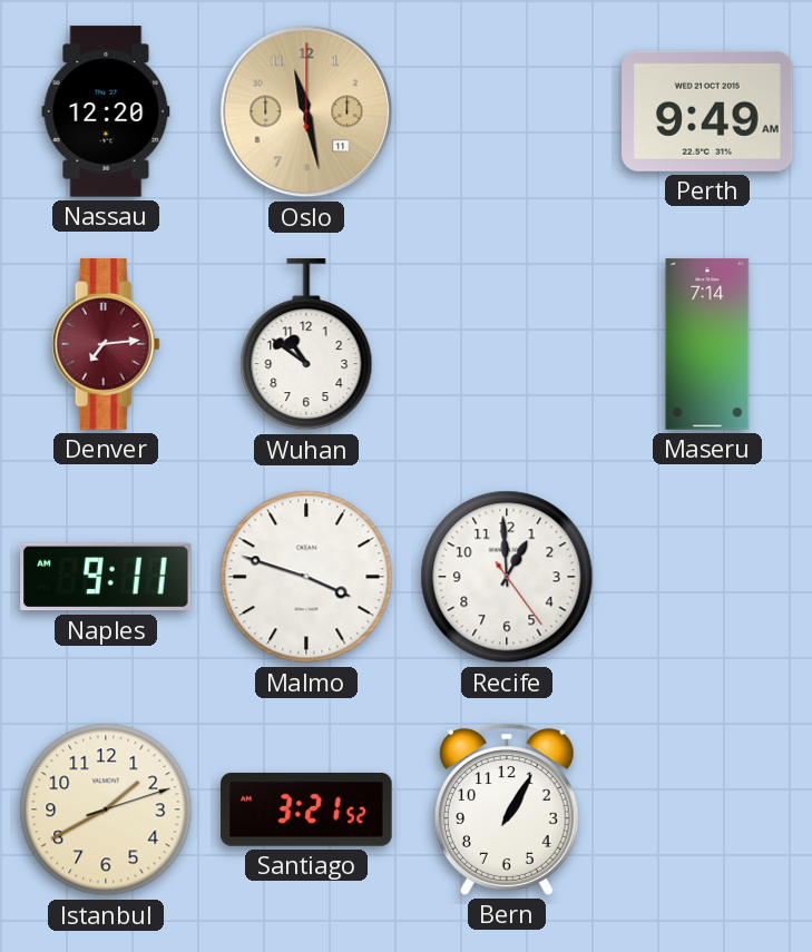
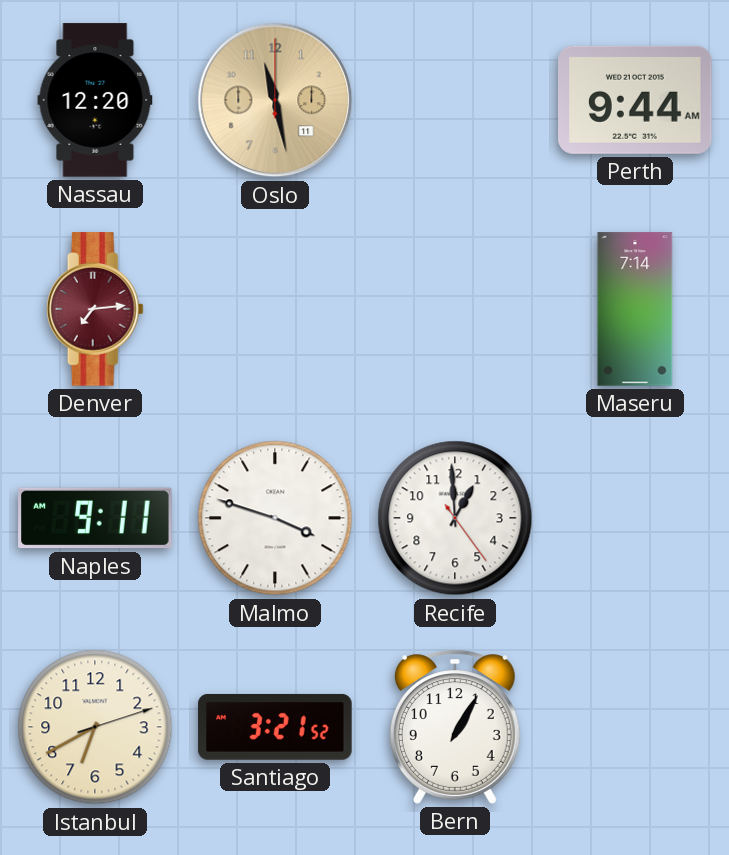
Perth: 9:49 -> 9:44
Wuhan: 10:51 -> none
Istanbul: 1:40 -> 6:40
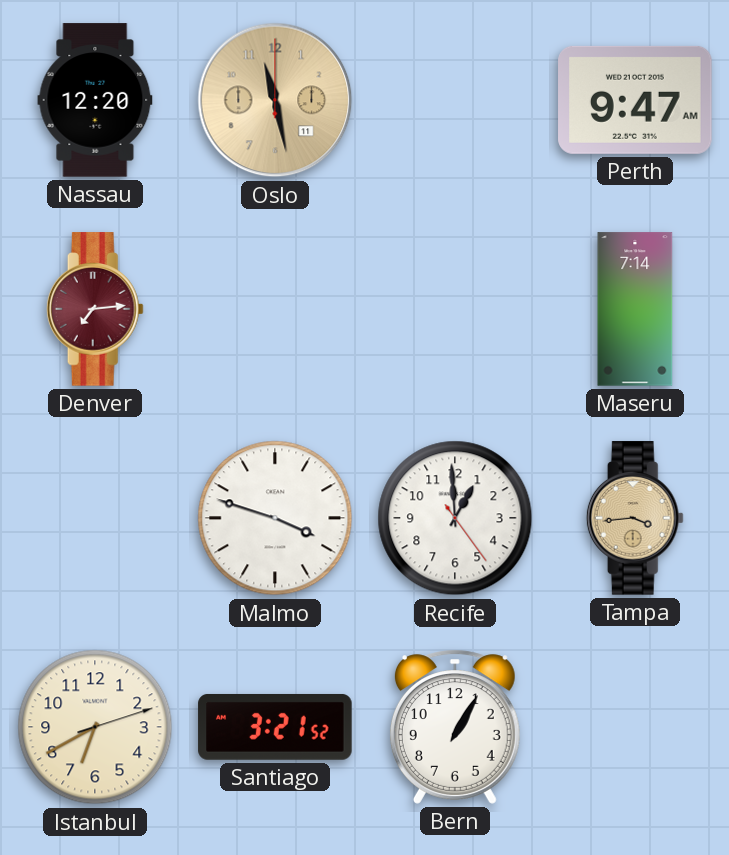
Perth: 9:44 -> 9:47
Naples: 9:11 -> none
Tampa: none -> 3:44
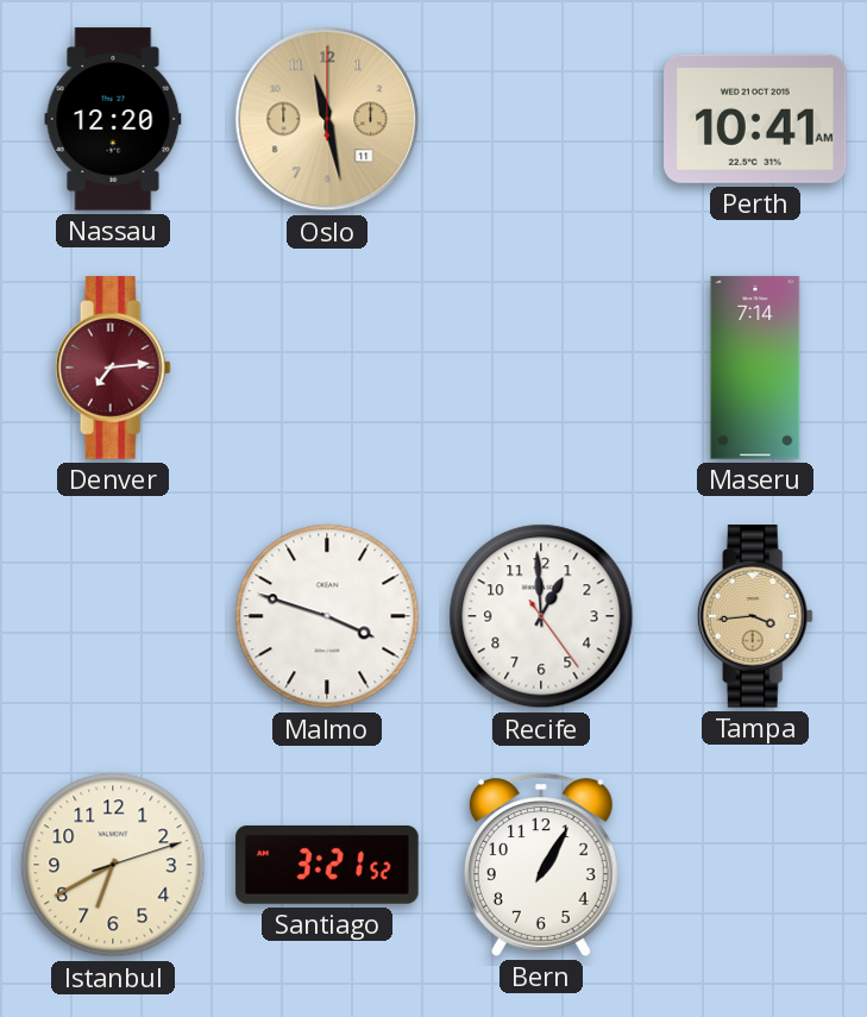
Perth: 9:47 -> 10:41
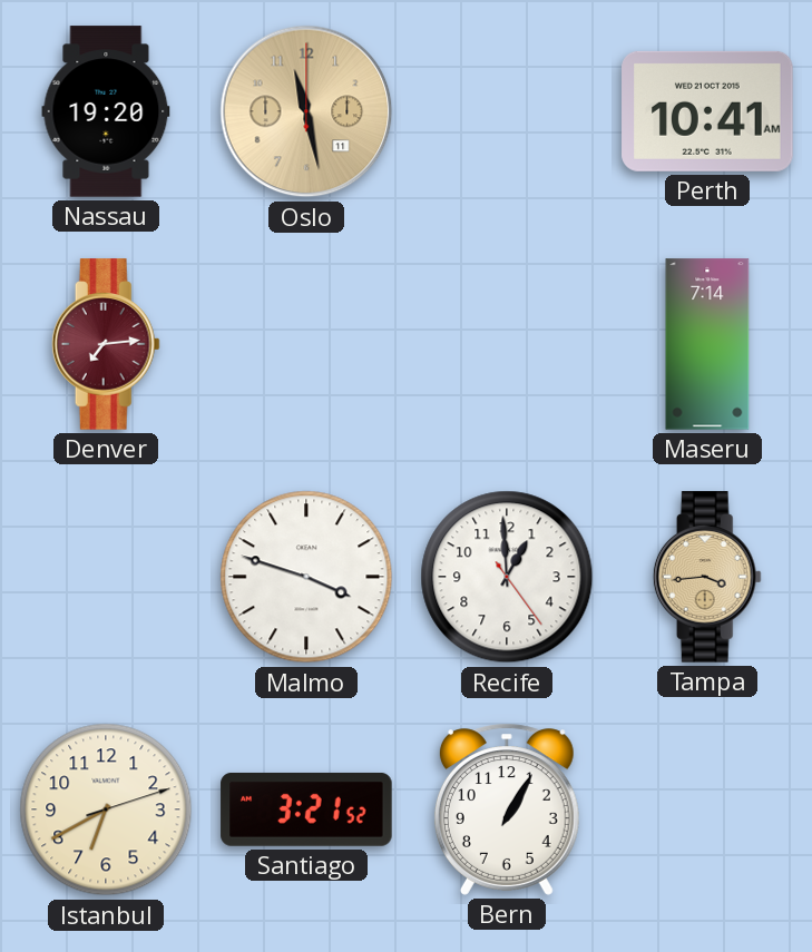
Nassau: 12:20 -> 19:20
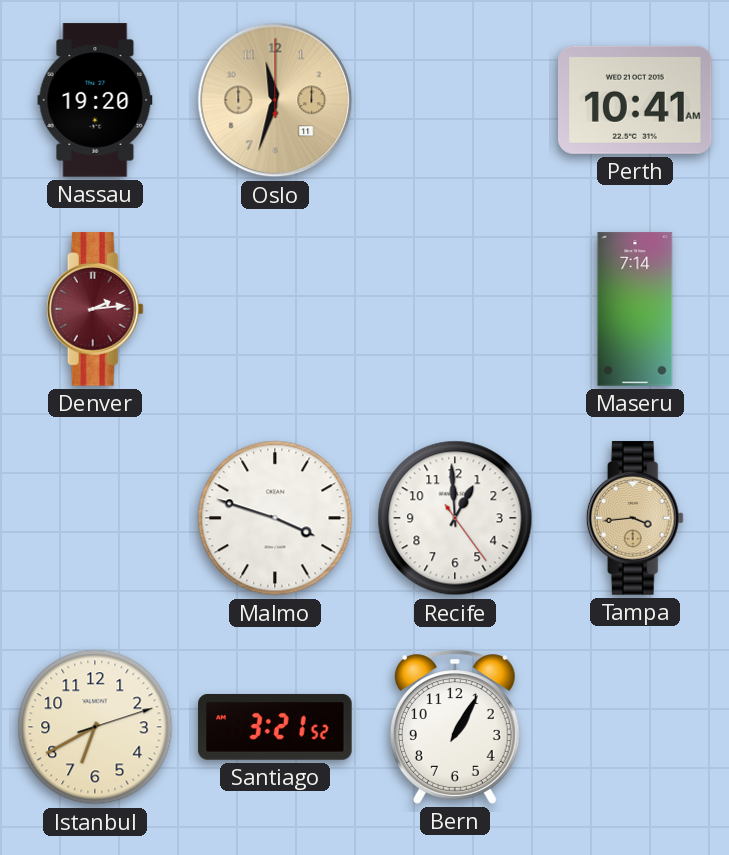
Oslo: 11:28 -> 11:33
Denver: 7:14 -> 2:14
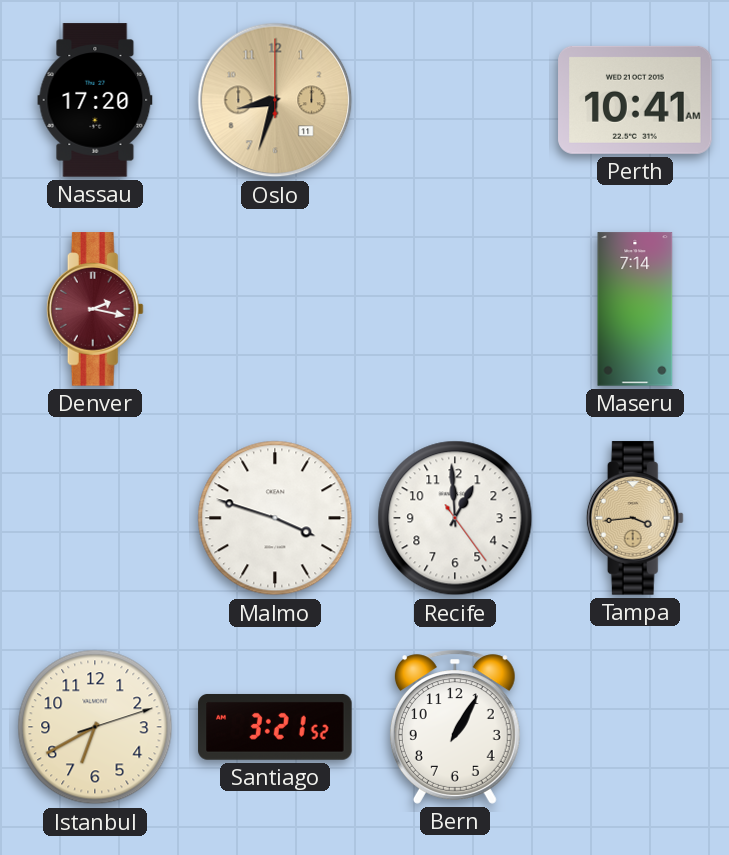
Nassau: 19:20 -> 17:20
Oslo: 11:33 -> 8:33
Denver: 2:14 -> 2:17
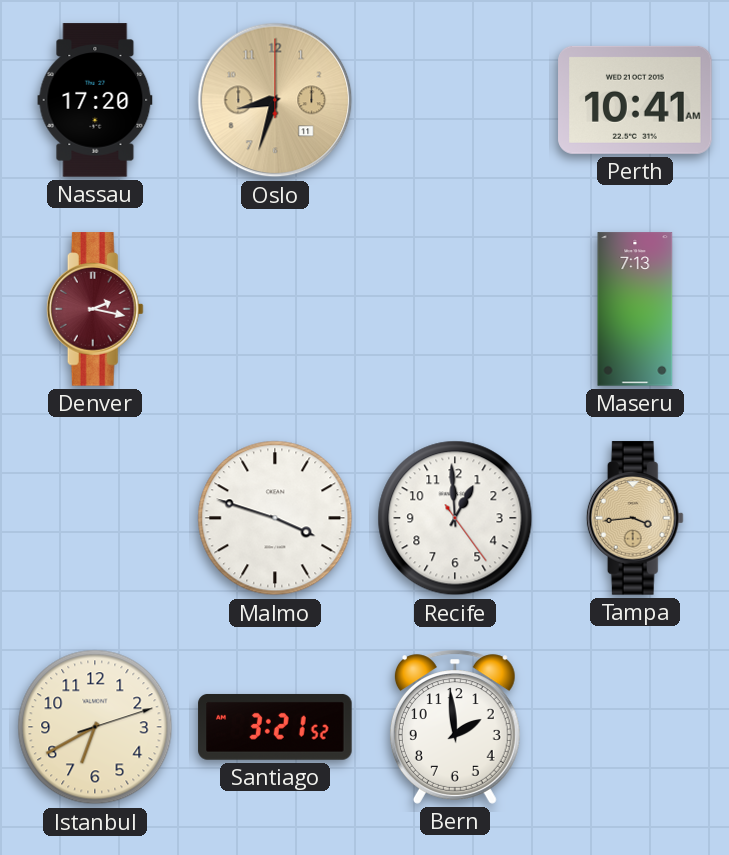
Maseru: 7:14 -> 7:13
Bern: 1:05 -> 1:59
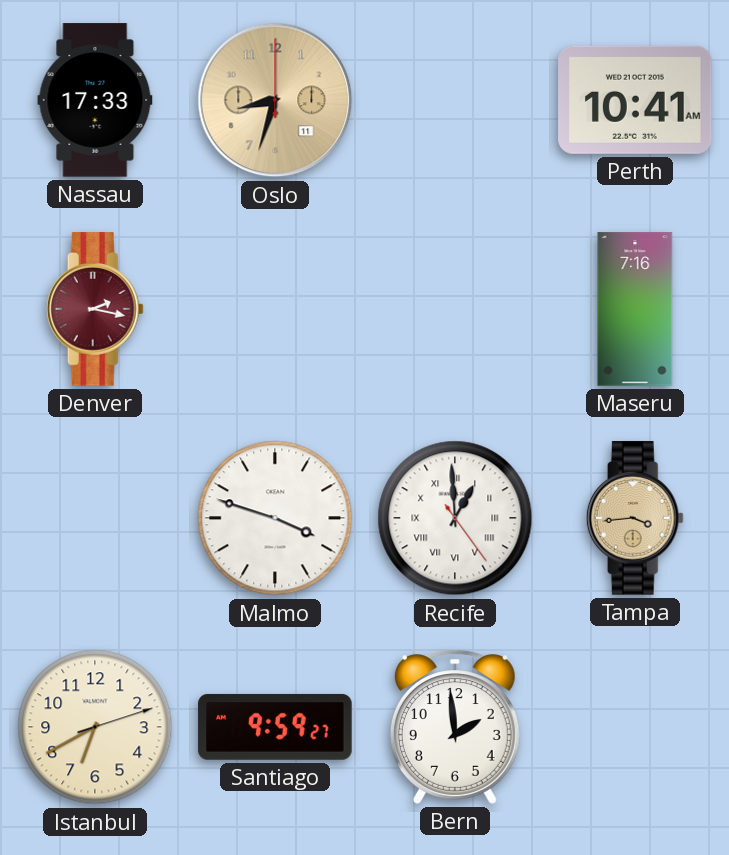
Nassau: 17:20 -> 17:33
Maseru: 7:13 -> 7:16
Recife numerals: Arabic -> Roman
Santiago: 3:21 -> 9:59
